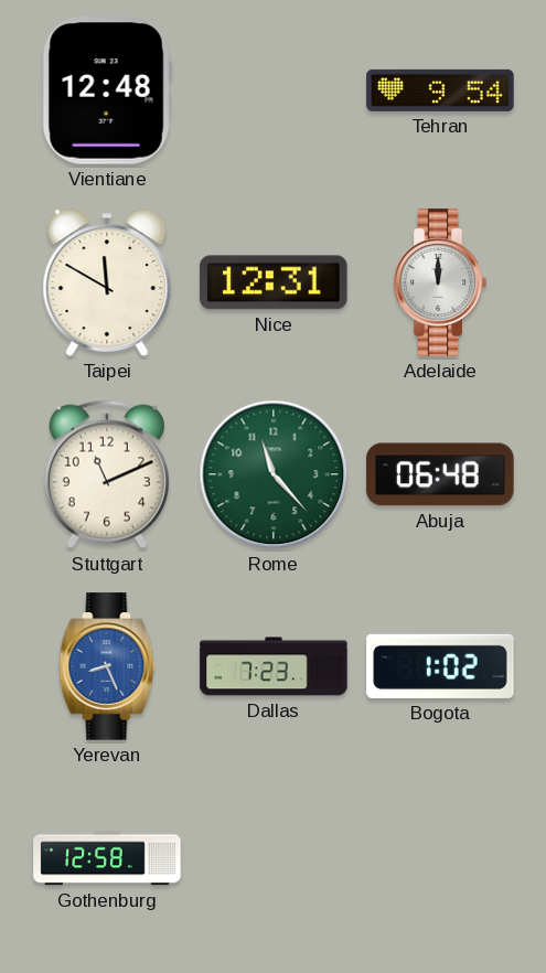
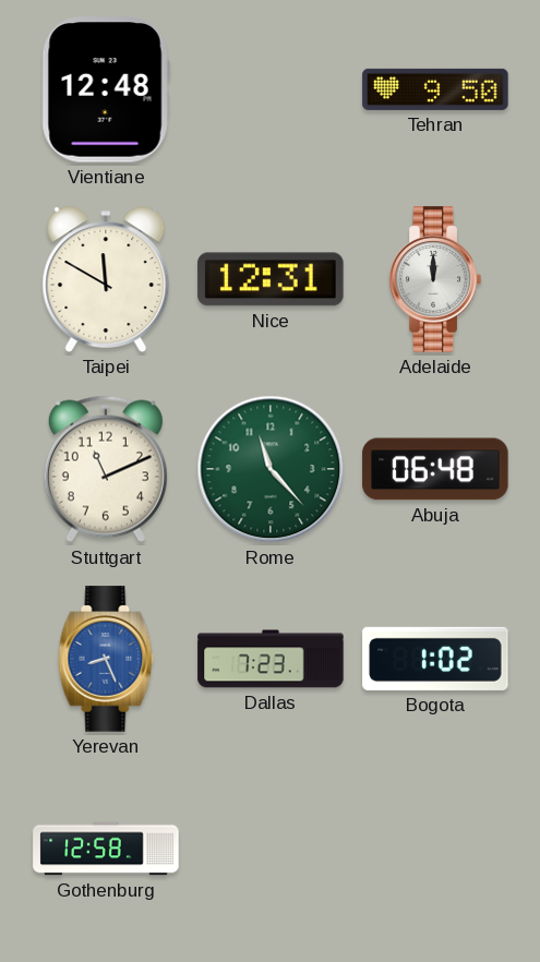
Tehran: 9:54 -> 9:50
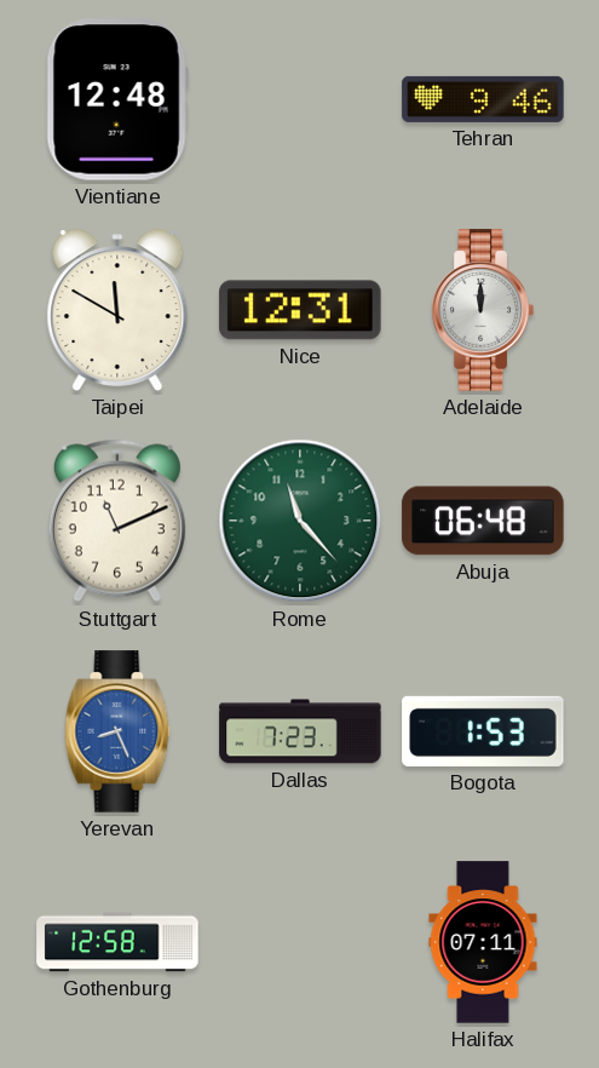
Tehran: 9:50 -> 9:46
Bogota: 1:02 -> 1:53
Halifax: none -> 07:11
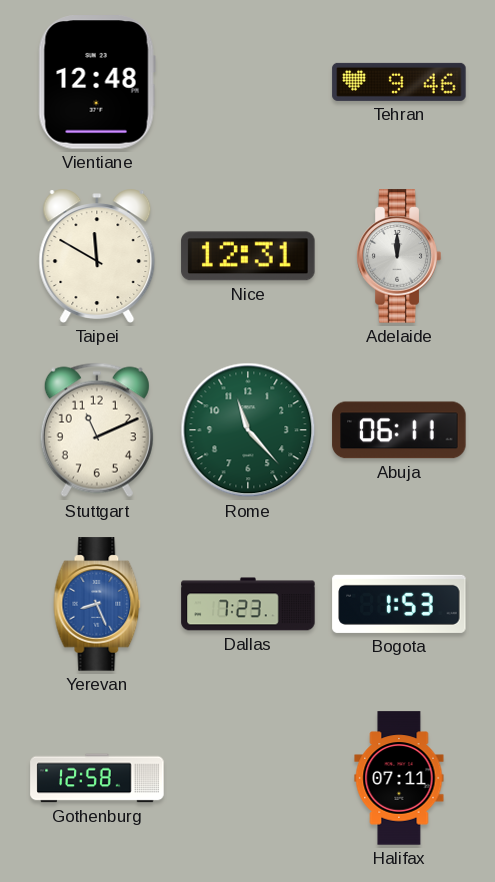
Abuja: 06:48 -> 06:11
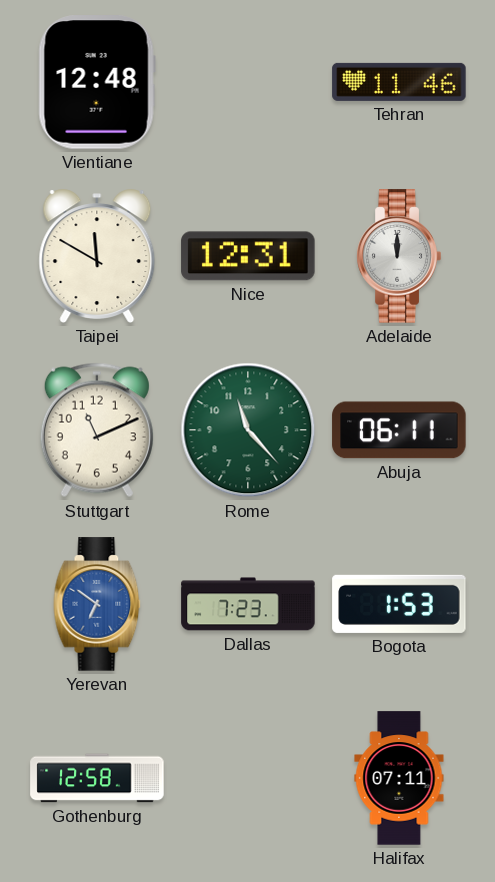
Tehran: 9:46 -> 11:46
Yerevan: 8:26 -> 6:51
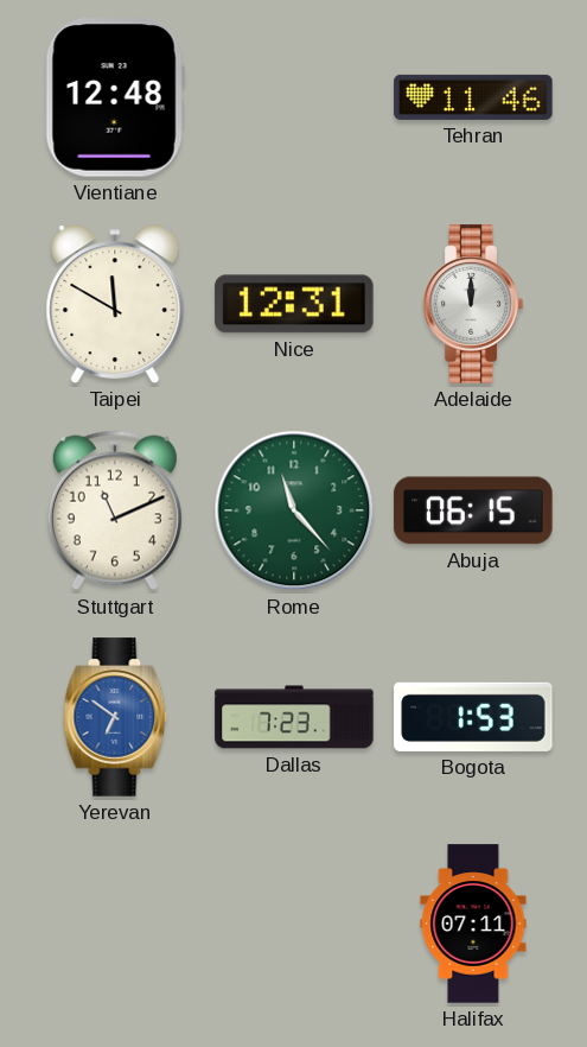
Abuja: 06:11 -> 06:15
Gothenburg: 12:58 -> none
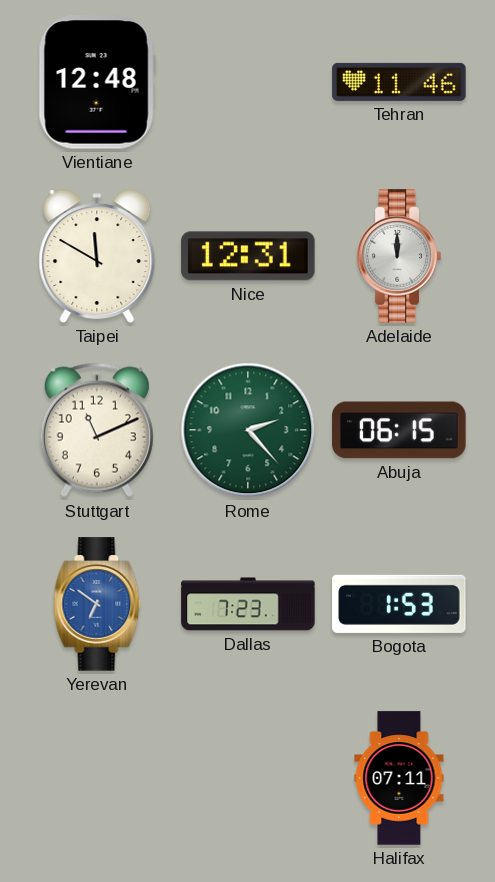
Rome: 11:23 -> 2:23
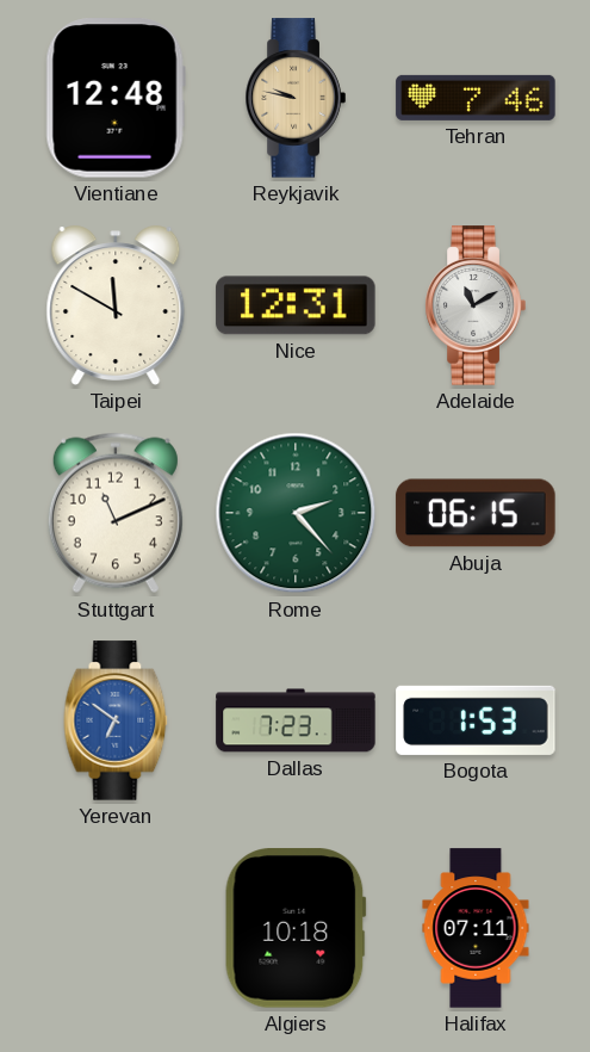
Reykjavik: none -> 9:47
Tehran: 11:46 -> 7:46
Adelaide: 12:00 -> 11:10
Algiers: none -> 10:18
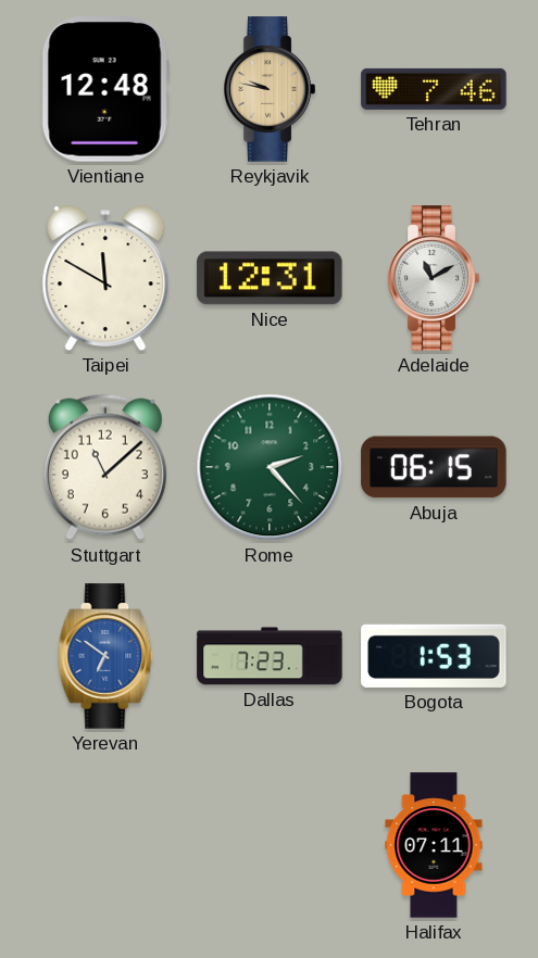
Stuttgart: 11:11 -> 11:08
Algiers: 10:18 -> none
